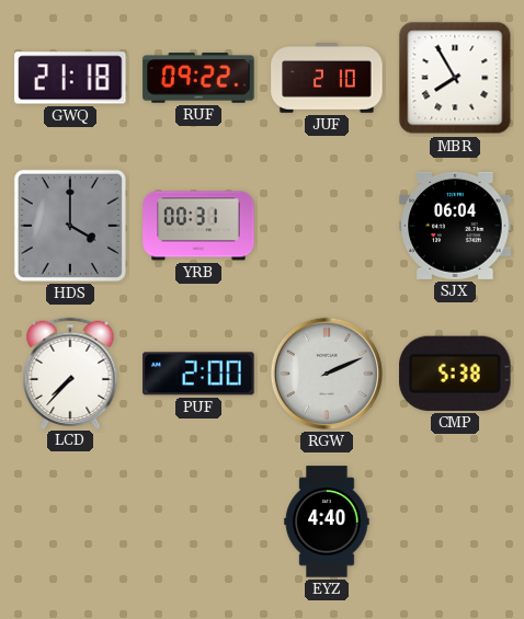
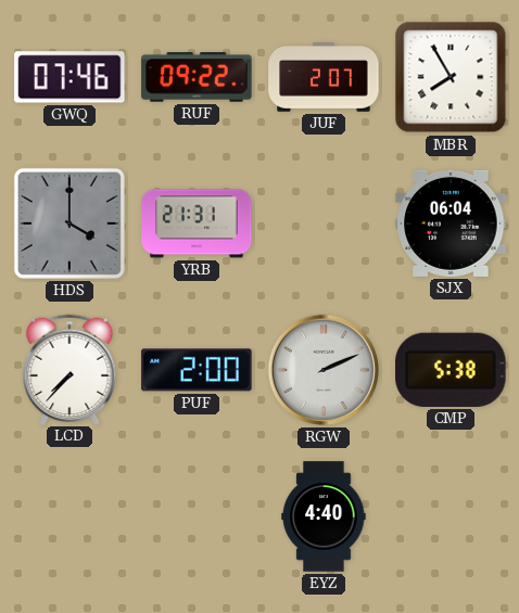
GWQ: 21:18 -> 07:46
JUF: 2:10 -> 2:07
YRB: 00:31 -> 21:31
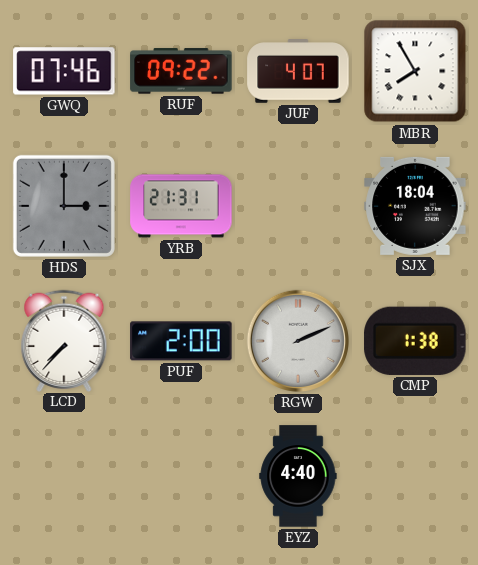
JUF: 2:07 -> 4:07
HDS: 4:00 -> 3:00
SJX: 06:04 -> 18:04
CMP: 5:38 -> 1:38
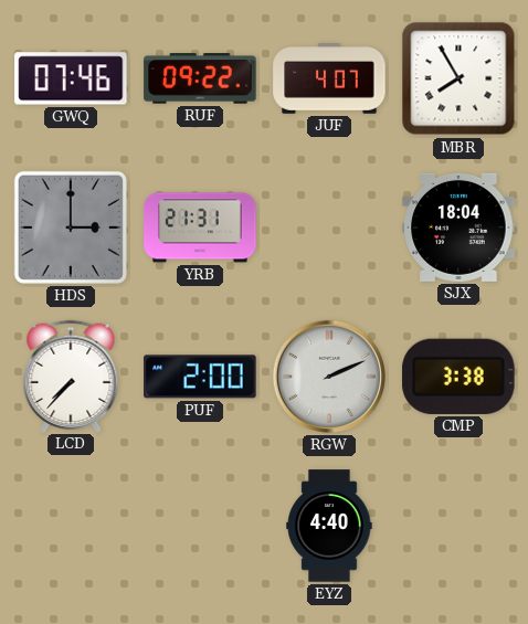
CMP: 1:38 -> 3:38
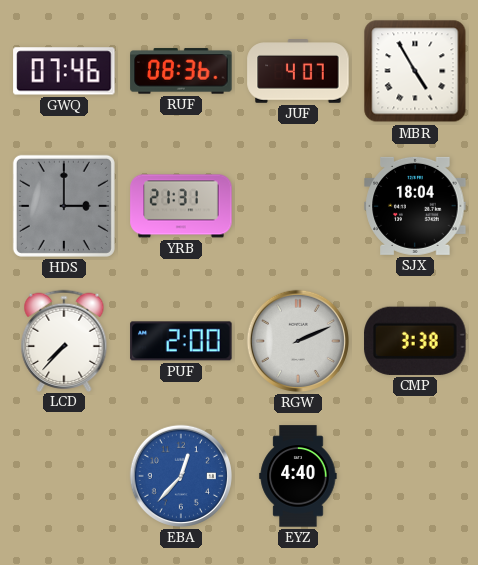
RUF: 09:22 -> 08:36
MBR: 7:55 -> 4:55
EBA: none -> 12:37
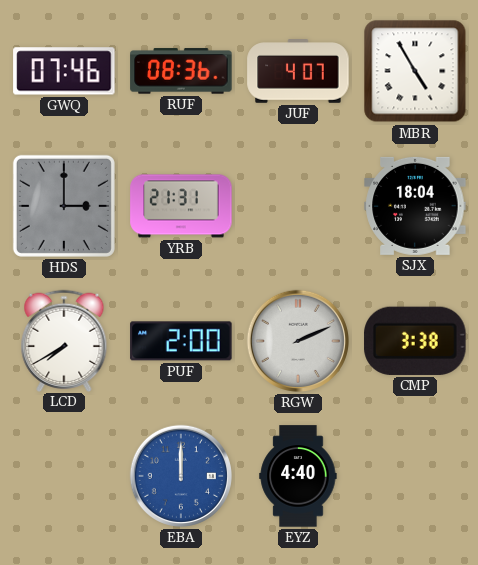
LCD: 7:37 -> 7:40
EBA: 12:37 -> 12:00
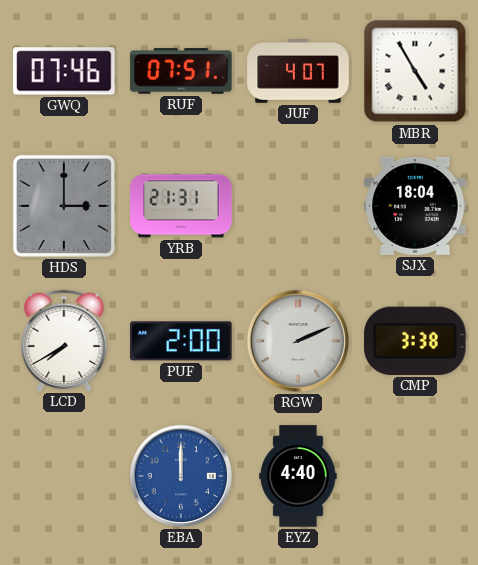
RUF: 08:36 -> 07:51
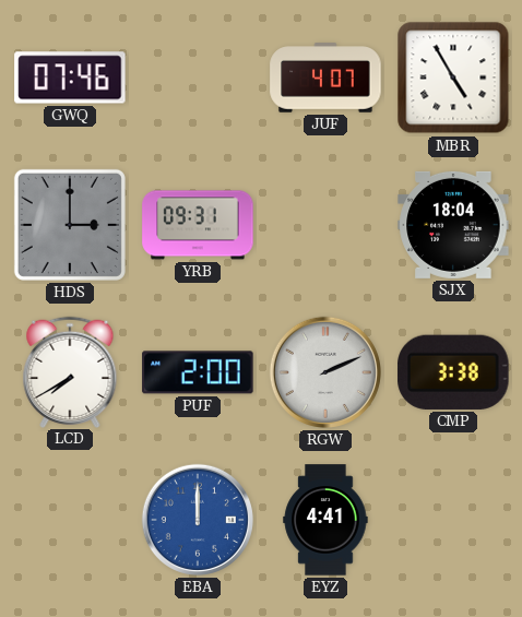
RUF: 07:51 -> none
YRB: 21:31 -> 09:31
EYZ: 4:40 -> 4:41
